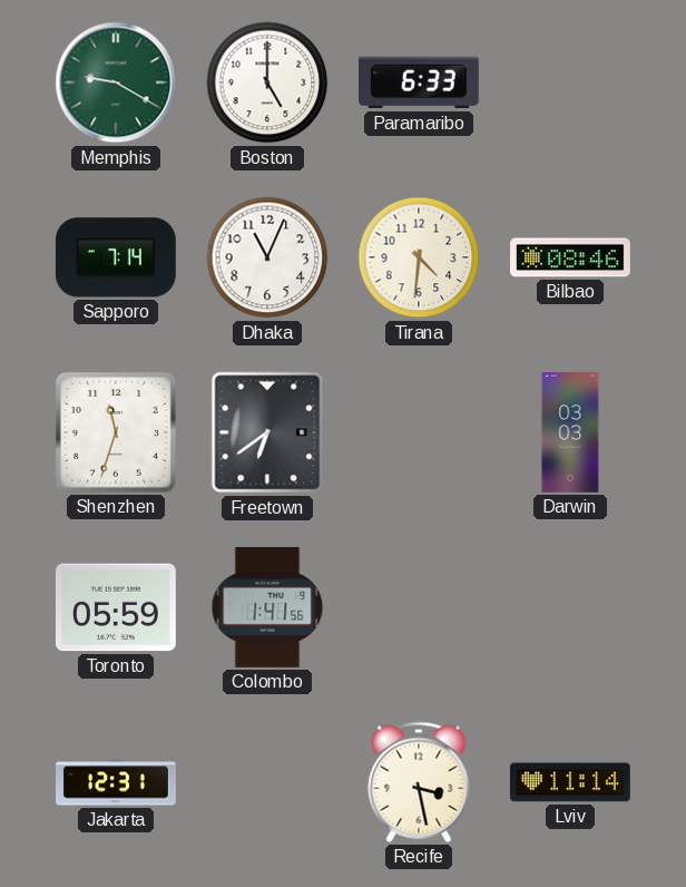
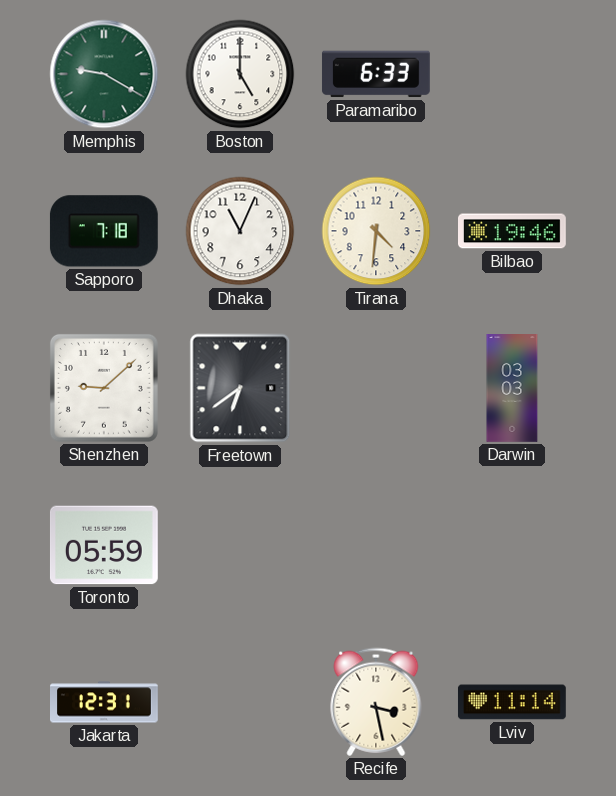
Sapporo: 7:14 -> 7:18
Bilbao: 08:46 -> 19:46
Shenzhen: 11:33 -> 9:08
Colombo: 1:41 -> none
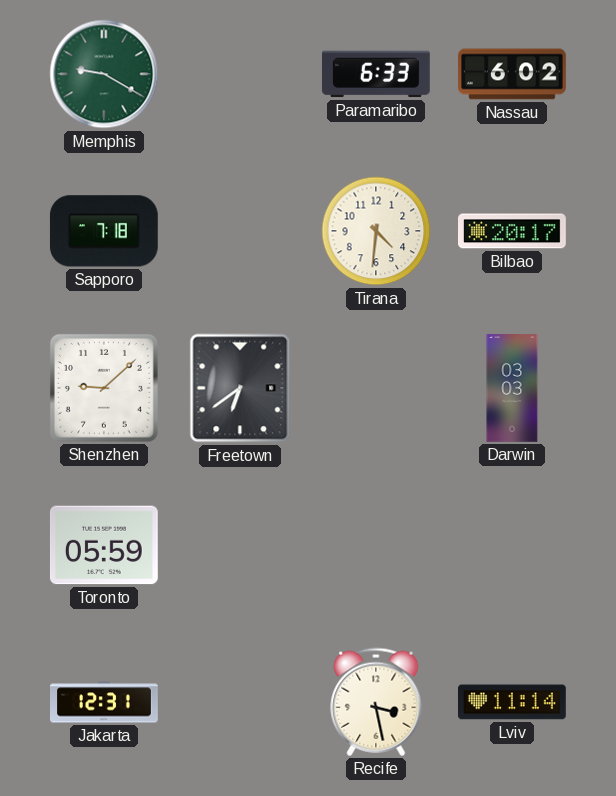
Boston: 5:00 -> none
Nassau: none -> 6:02
Dhaka: 11:04 -> none
Bilbao: 19:46 -> 20:17
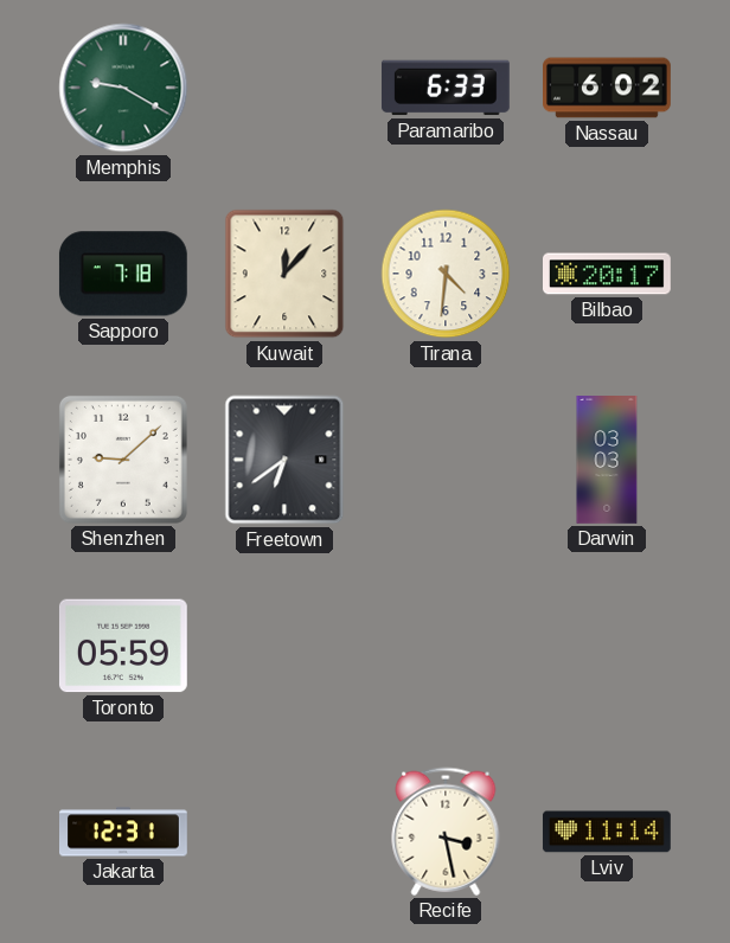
Kuwait: none -> 12:07
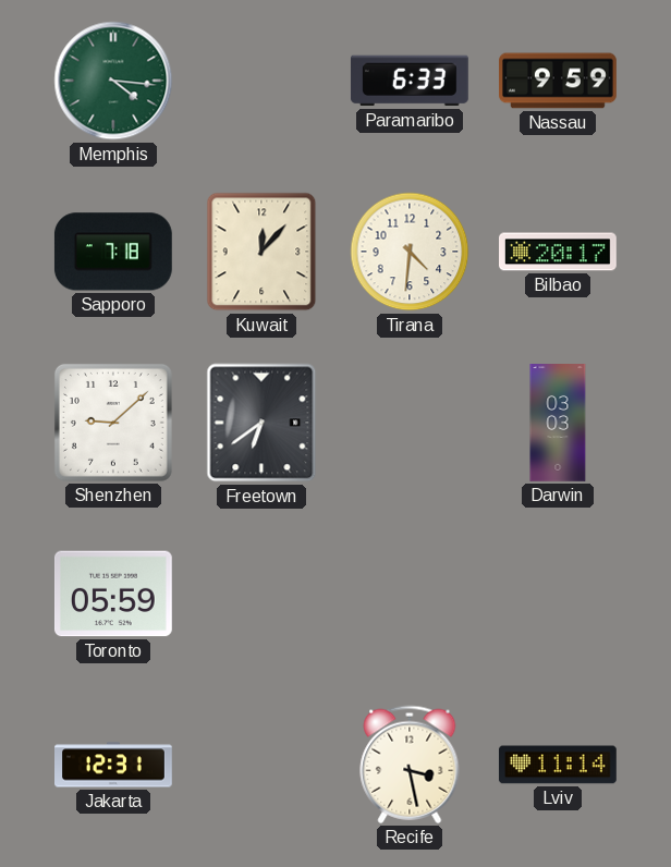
Memphis: 9:20 -> 4:16
Nassau: 6:02 -> 9:59
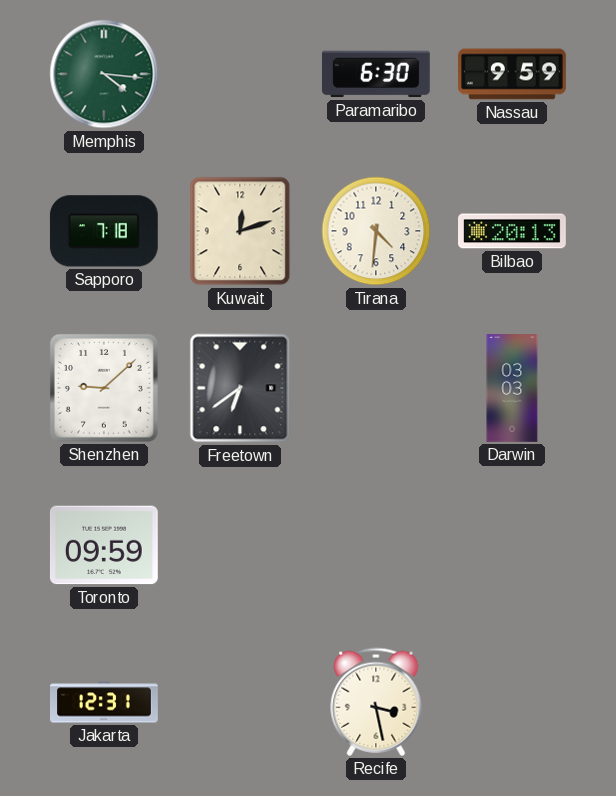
Paramaribo: 6:33 -> 6:30
Kuwait: 12:07 -> 12:12
Bilbao: 20:17 -> 20:13
Toronto: 05:59 -> 09:59
Lviv: 11:14 -> none
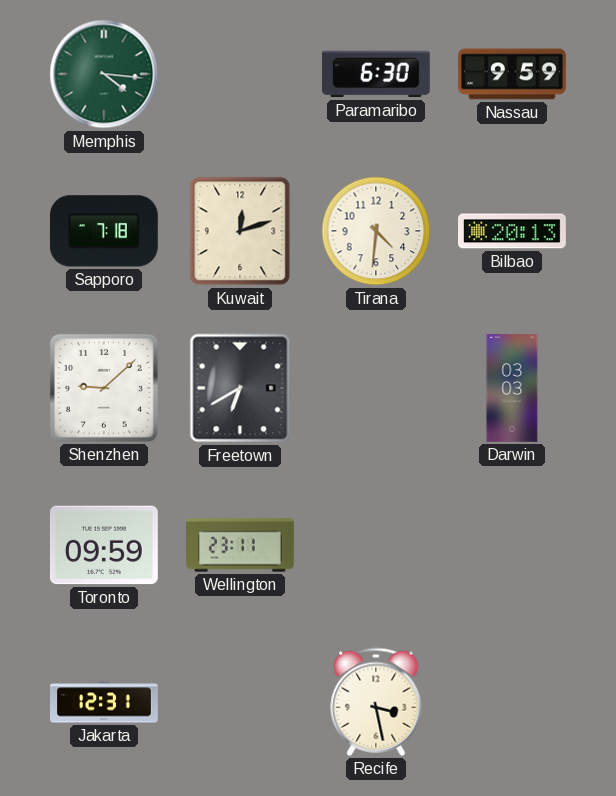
Freetown: 6:39 -> 6:40
Wellington: none -> 23:11
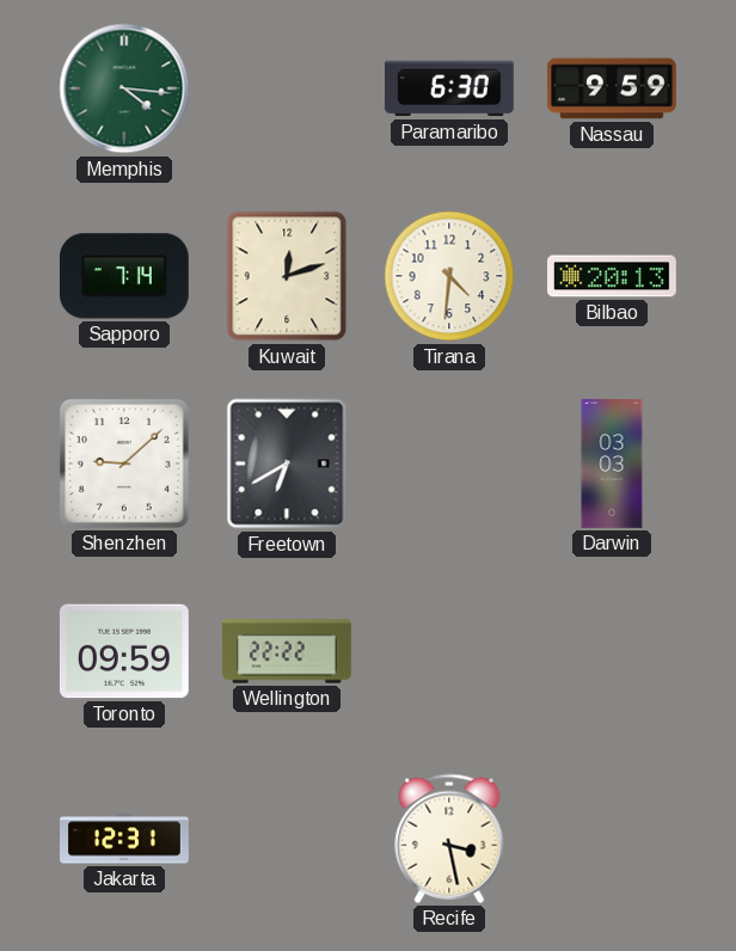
Sapporo: 7:18 -> 7:14
Wellington: 23:11 -> 22:22
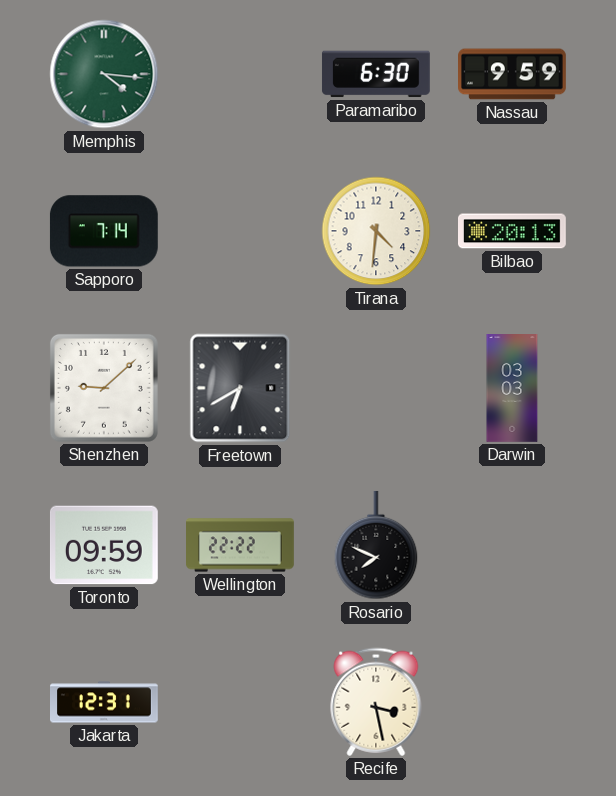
Kuwait: 12:12 -> none
Rosario: none -> 7:49
